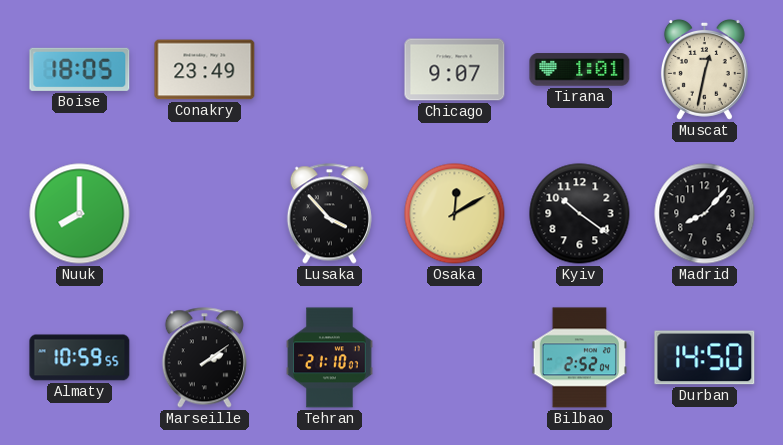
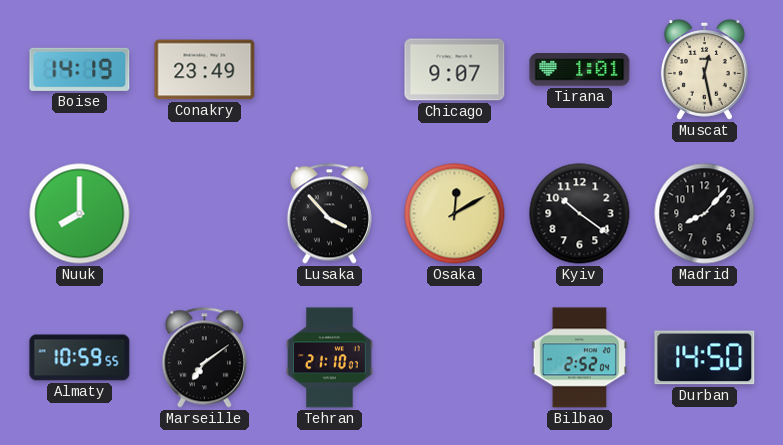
Boise: 18:05 -> 14:19
Muscat: 12:32 -> 12:28
Marseille: 2:09 -> 7:09
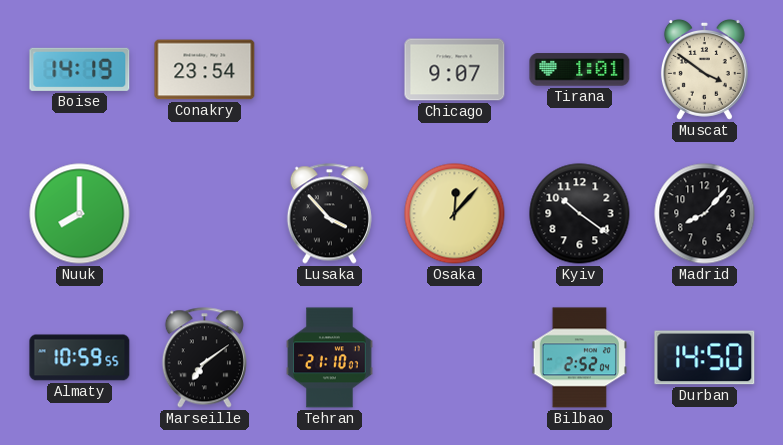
Conakry: 23:49 -> 23:54
Muscat: 12:28 -> 3:51
Osaka: 12:10 -> 12:07
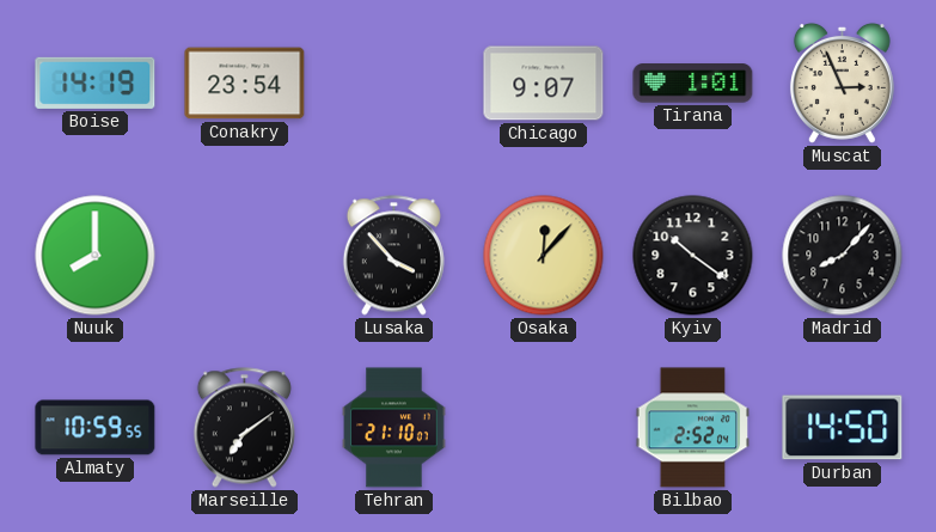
Muscat: 3:51 -> 2:56
